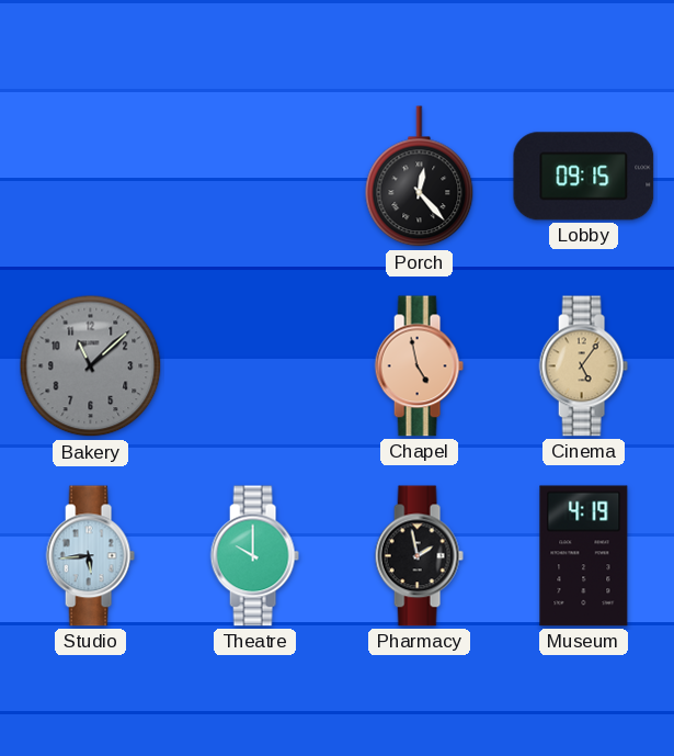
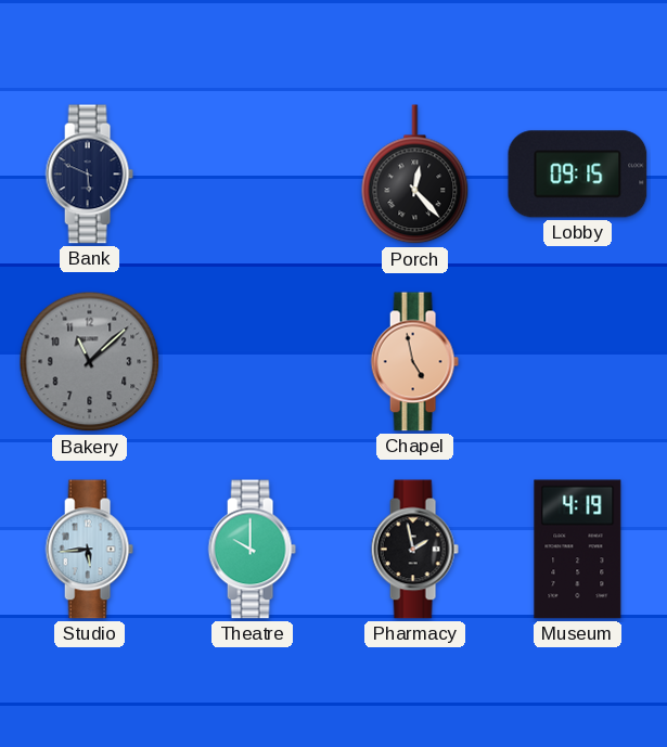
Bank: none -> 5:49
Cinema: 5:06 -> none
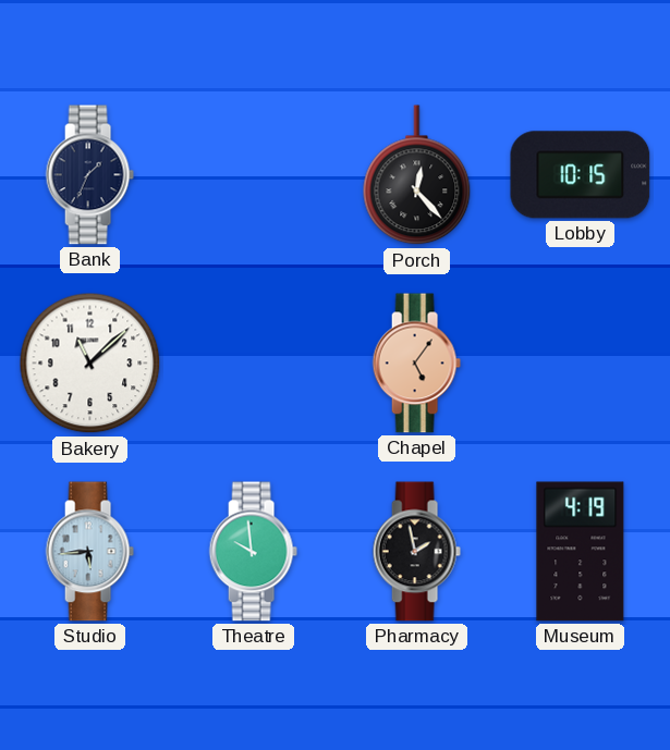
Bank: 5:49 -> 1:34
Lobby: 09:15 -> 10:15
Bakery dial: grey -> white
Chapel: 4:58 -> 5:06
Theatre: 10:00 -> 9:59
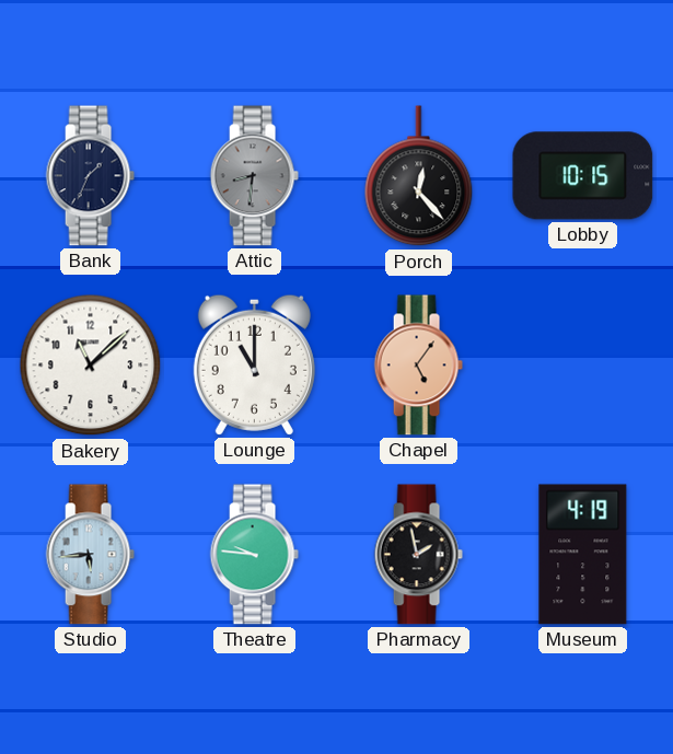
Attic: none -> 8:31
Lounge: none -> 11:00
Theatre: 9:59 -> 9:46
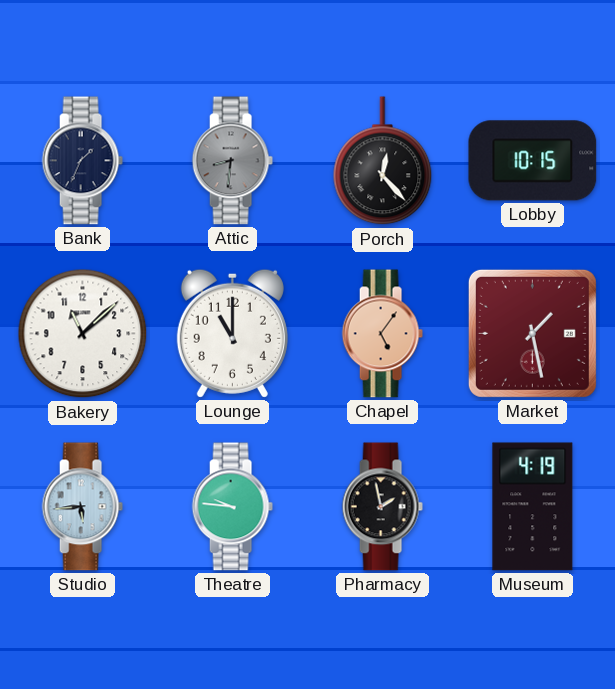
Market: none -> 1:28
